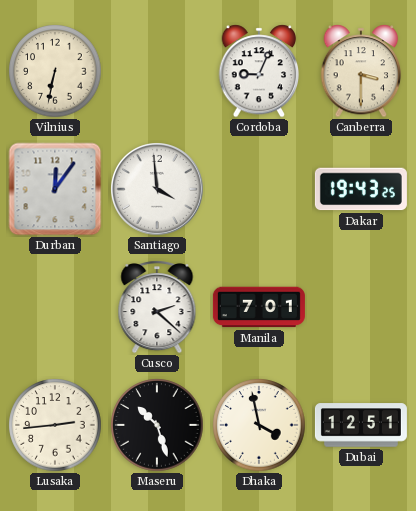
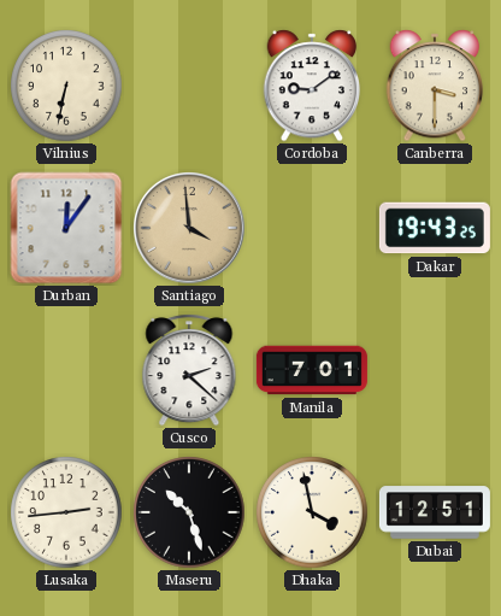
Cordoba: 9:04 -> 9:09
Santiago dial: white -> champagne
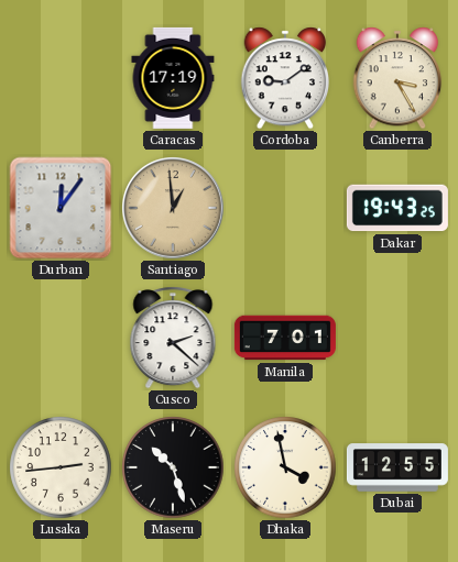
Vilnius: 6:32 -> none
Caracas: none -> 17:19
Canberra: 3:30 -> 3:25
Santiago: 3:59 -> 12:59
Dubai: 12:51 -> 12:55
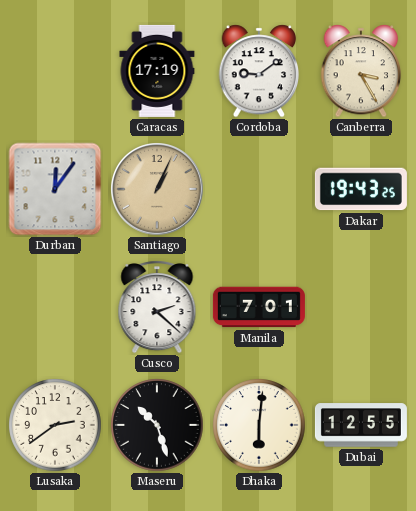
Santiago: 12:59 -> 1:04
Lusaka: 2:44 -> 2:39
Dhaka: 3:58 -> 6:01
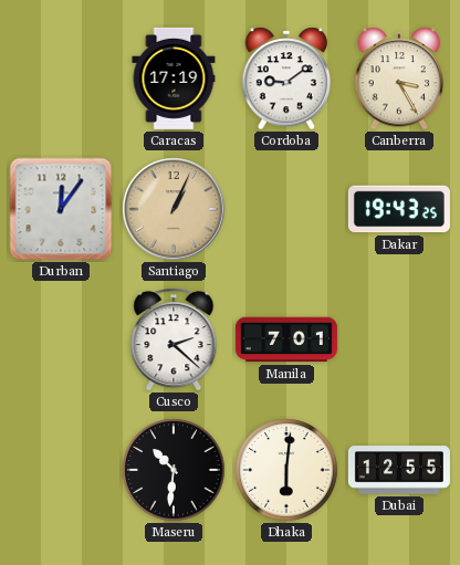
Lusaka: 2:39 -> none
Maseru: 10:27 -> 10:31
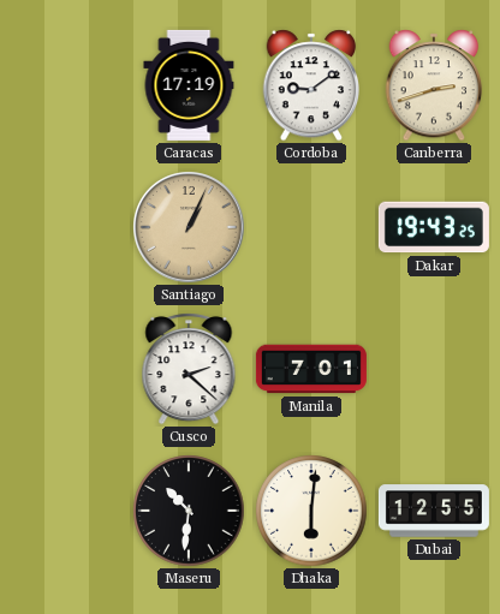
Canberra: 3:25 -> 2:42
Durban: 12:06 -> none
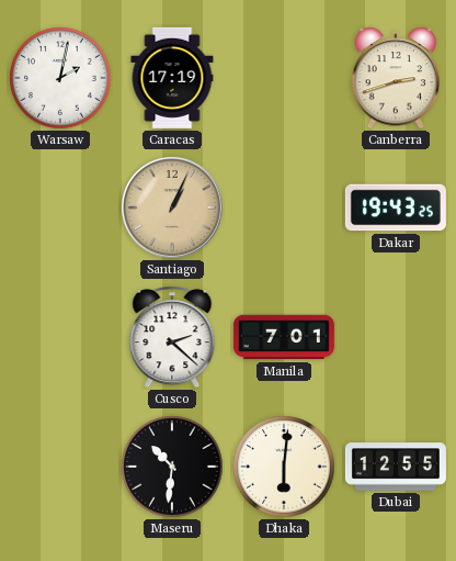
Warsaw: none -> 2:02
Cordoba: 9:09 -> none
